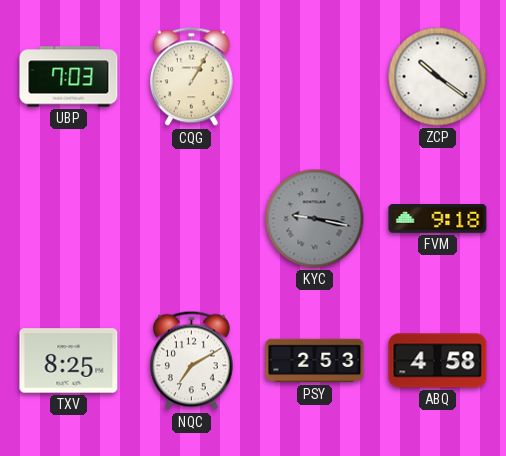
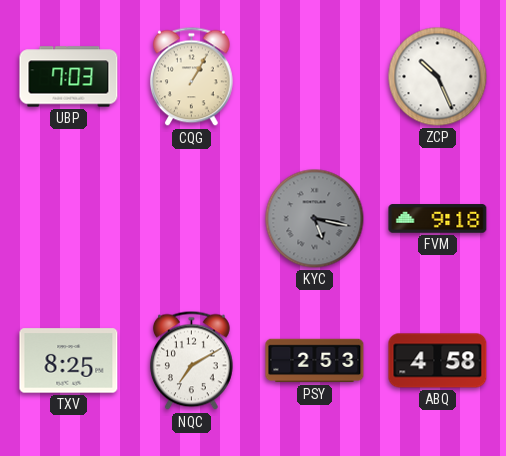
ZCP: 10:21 -> 10:26
KYC: 9:17 -> 5:17
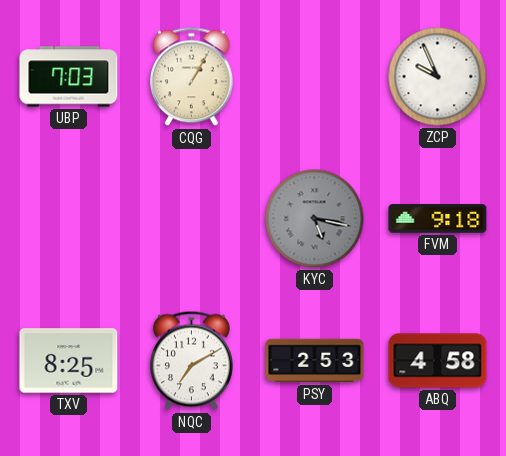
ZCP: 10:26 -> 9:56
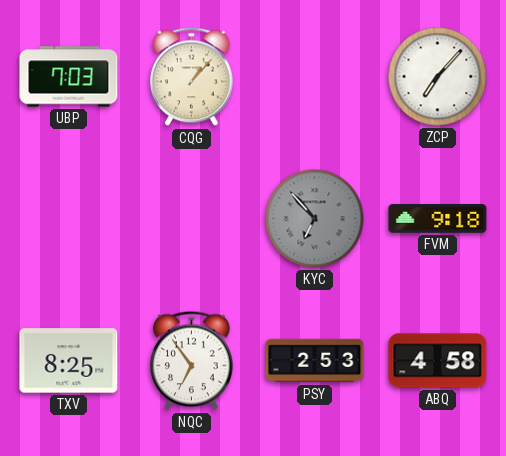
CQG: 1:05 -> 1:07
ZCP: 9:56 -> 7:07
KYC: 5:17 -> 6:53
NQC: 7:10 -> 6:54
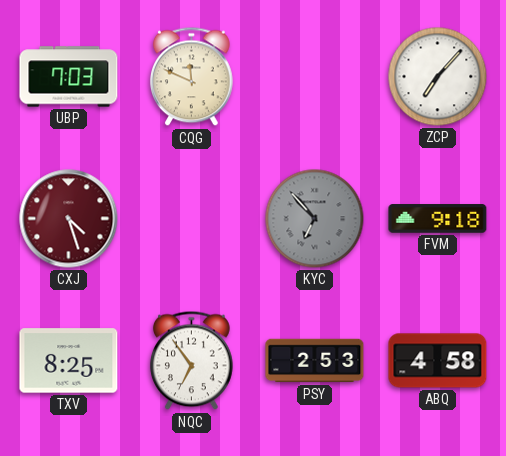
CQG: 1:07 -> 11:49
CXJ: none -> 4:27
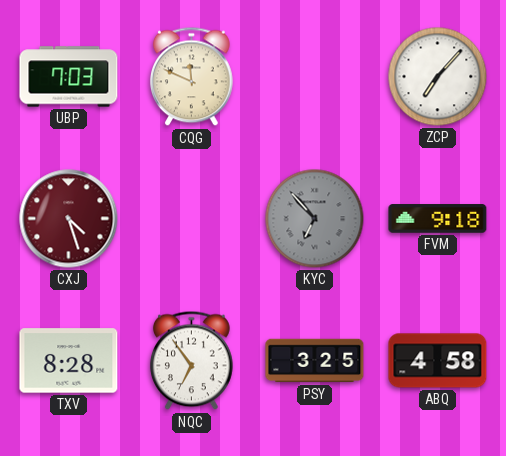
TXV: 8:25 -> 8:28
PSY: 2:53 -> 3:25
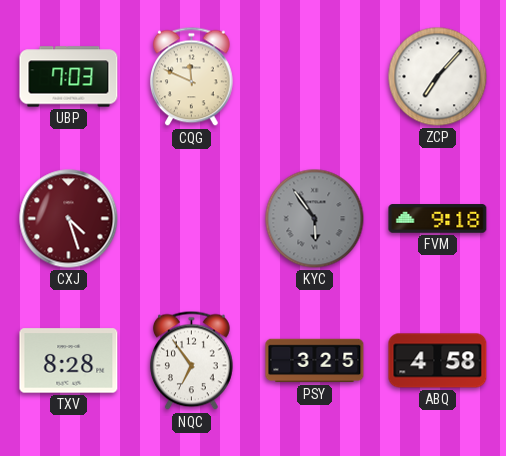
KYC: 6:53 -> 5:54
